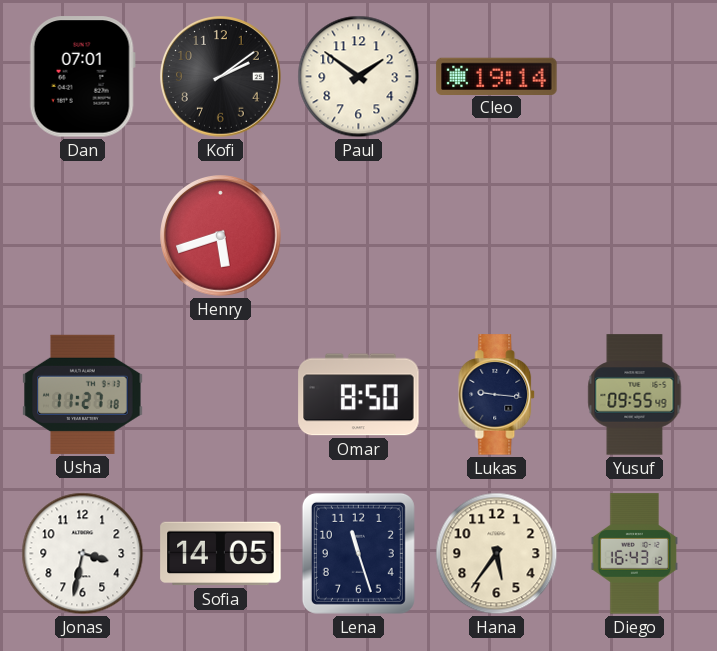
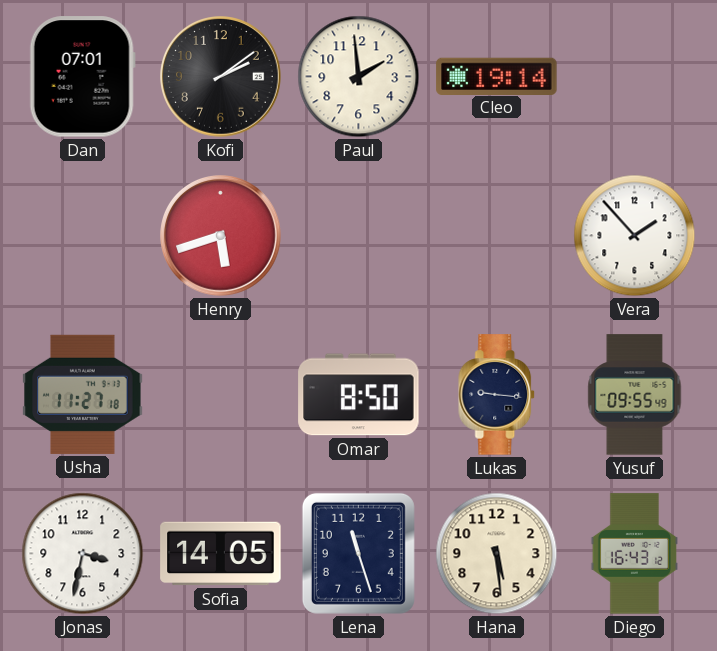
Paul: 1:51 -> 1:59
Vera: none -> 1:53
Hana: 5:36 -> 5:29
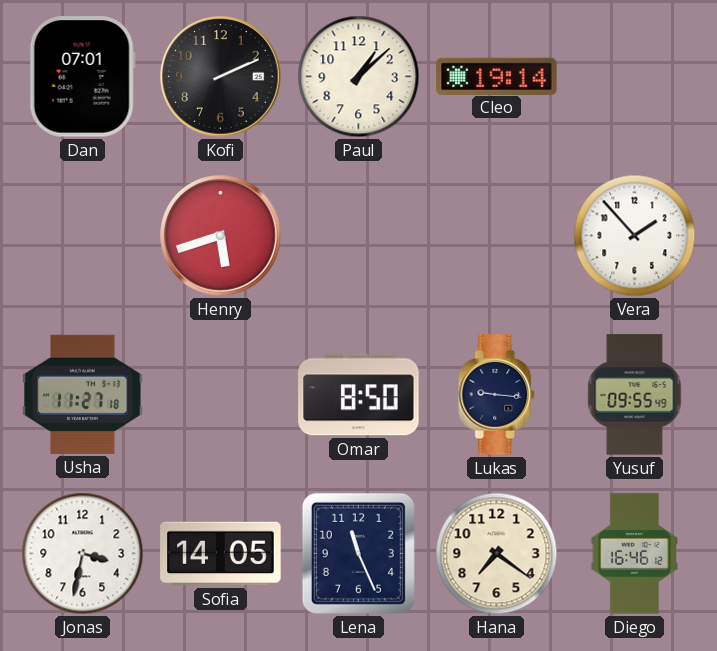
Kofi: 2:09 -> 2:11
Paul: 1:59 -> 1:08
Lena: 11:27 -> 11:26
Hana: 5:29 -> 7:21
Diego: 16:43 -> 16:46
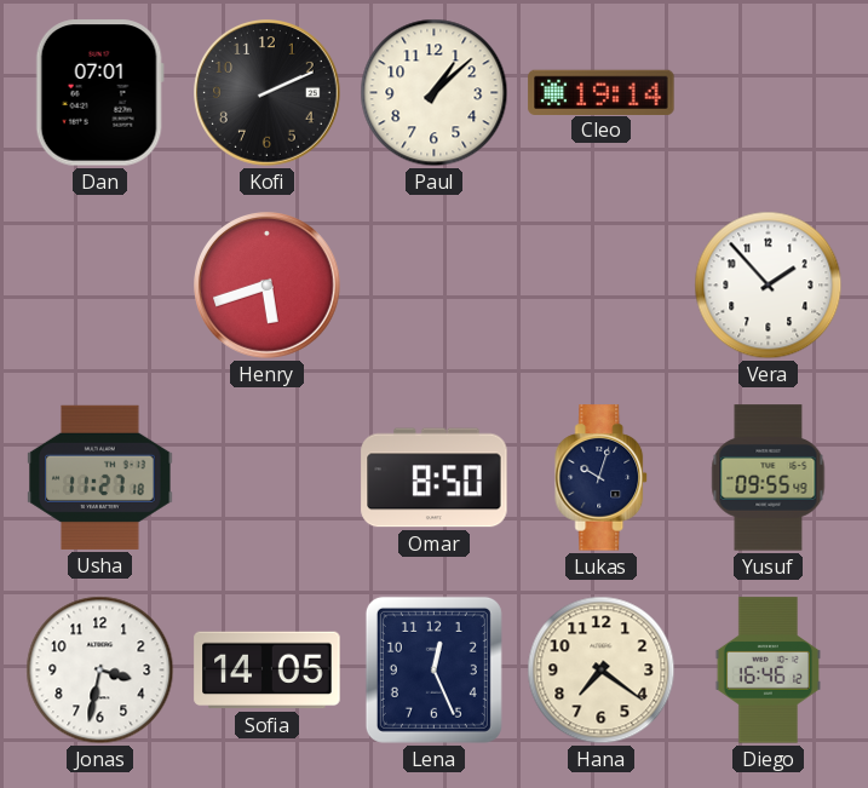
Lukas: 9:16 -> 10:03
Lena: 11:26 -> 12:26
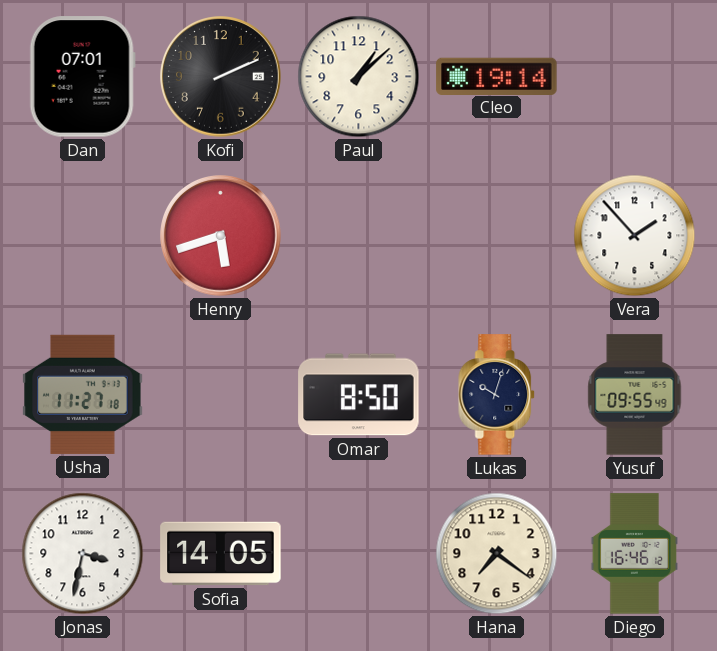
Lena: 12:26 -> none
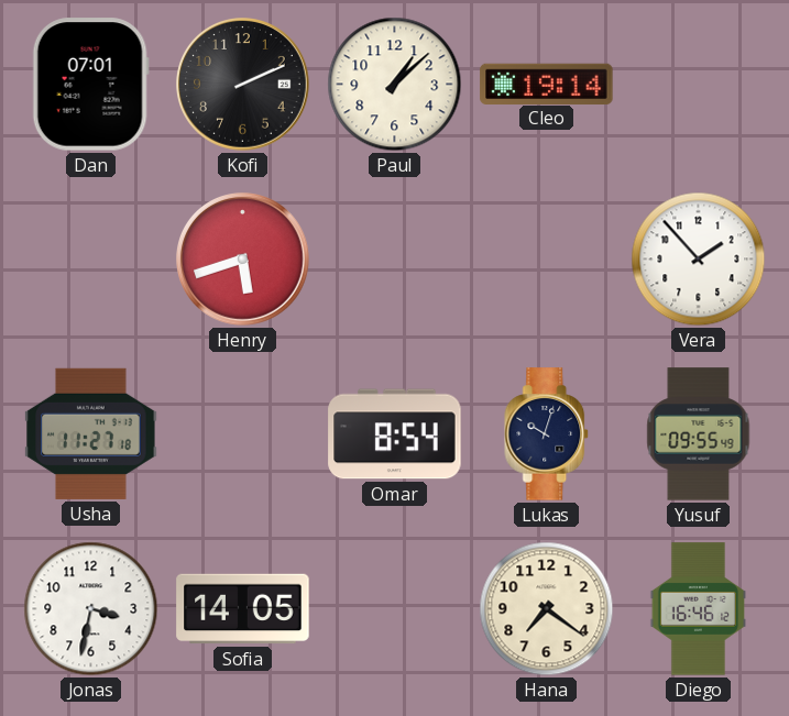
Omar: 8:50 -> 8:54
